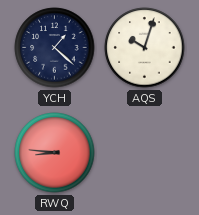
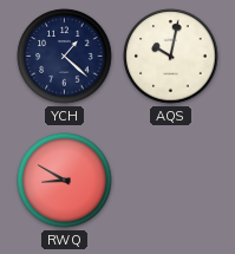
AQS: 10:03 -> 10:02
RWQ: 8:46 -> 8:50
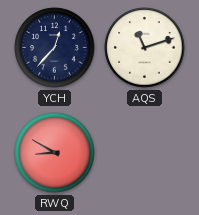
YCH: 1:22 -> 12:37
AQS: 10:02 -> 11:12
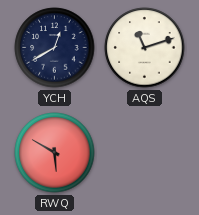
YCH: 12:37 -> 12:40
RWQ: 8:50 -> 5:50
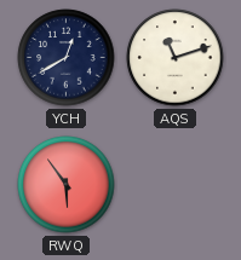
RWQ: 5:50 -> 5:54
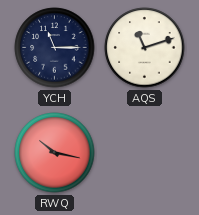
YCH: 12:40 -> 11:15
RWQ: 5:54 -> 10:17
